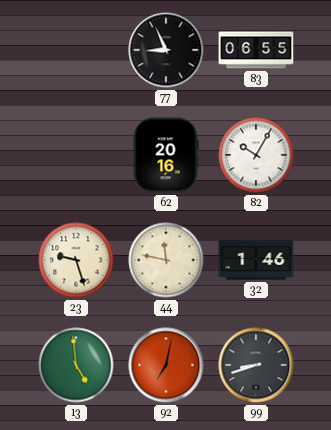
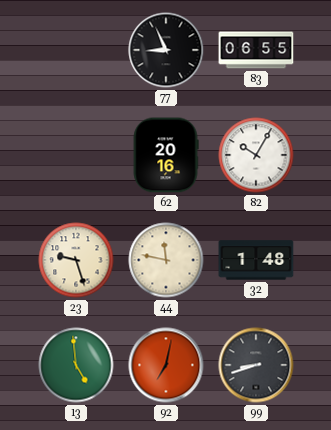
32: 1:46 -> 1:48
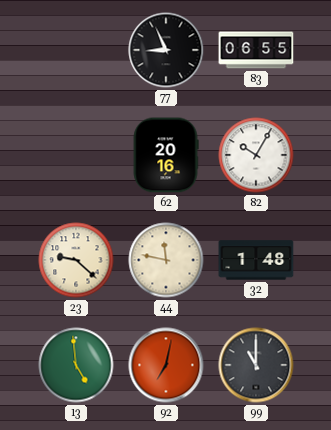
23: 9:27 -> 9:22
99: 8:42 -> 11:00
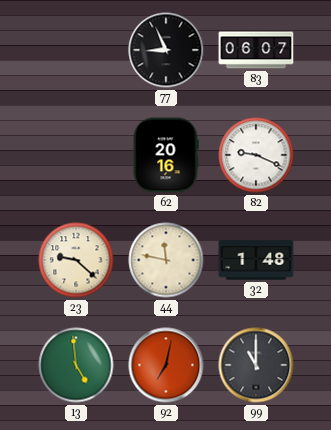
83: 06:55 -> 06:07
82: 10:05 -> 9:19
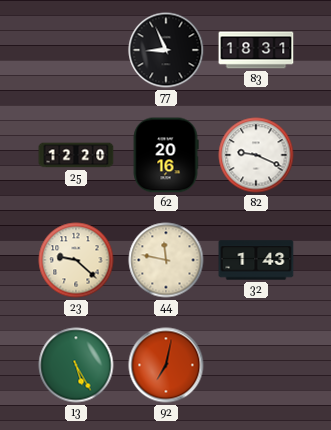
83: 06:07 -> 18:31
25: none -> 12:20
32: 1:48 -> 1:43
13: 4:59 -> 5:25
99: 11:00 -> none
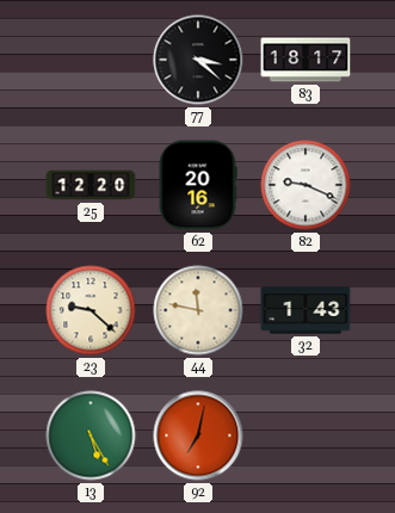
77: 8:56 -> 3:22
83: 18:31 -> 18:17
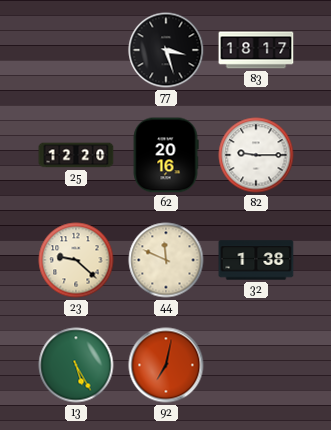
77: 3:22 -> 3:27
82: 9:19 -> 9:15
44: 11:47 -> 11:49
32: 1:43 -> 1:38
